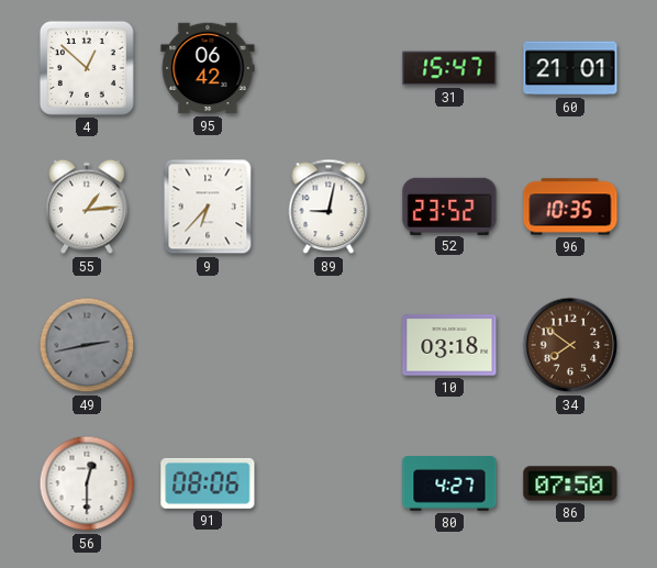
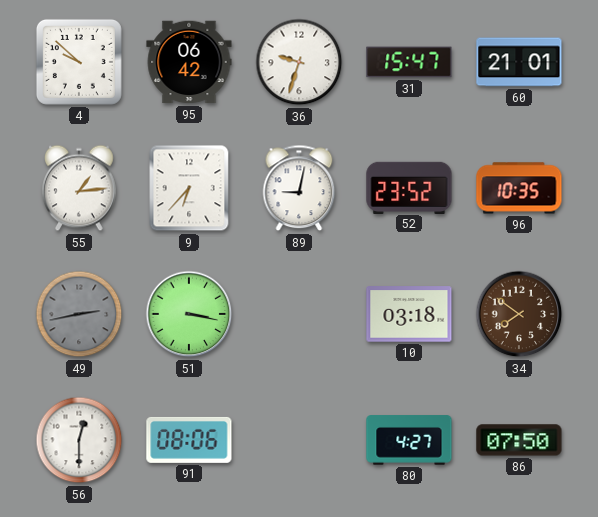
4: 12:52 -> 9:52
36: none -> 9:33
51: none -> 3:17
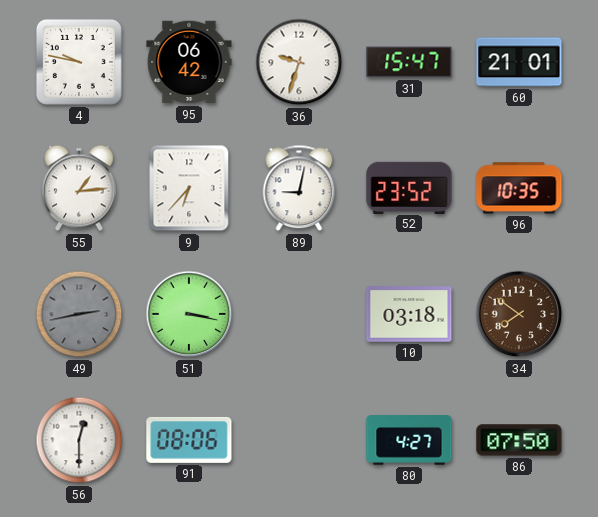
4: 9:52 -> 9:47
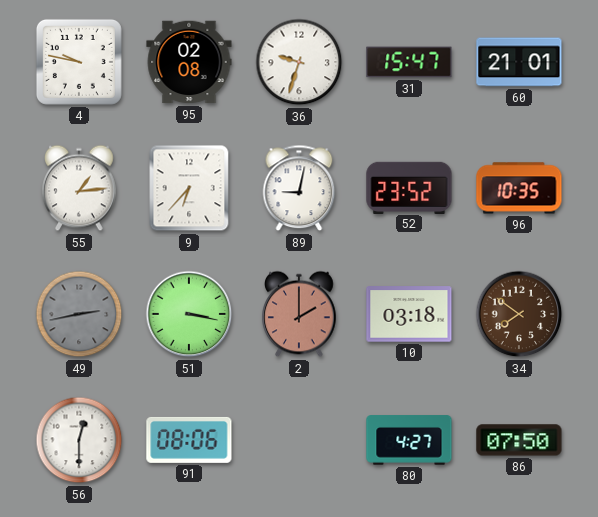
95: 06:42 -> 02:08
2: none -> 2:00
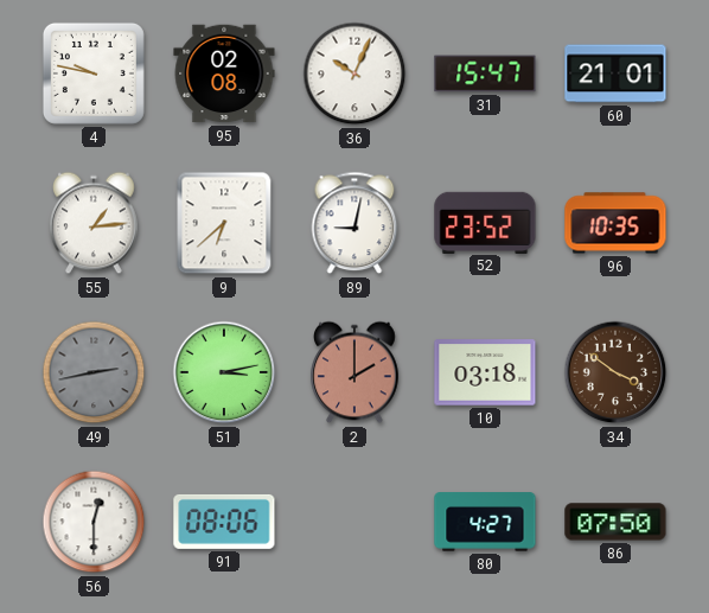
36: 9:33 -> 10:04
9: 6:37 -> 6:38
51: 3:17 -> 3:13
34: 7:51 -> 3:51
